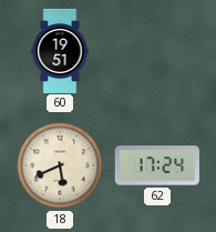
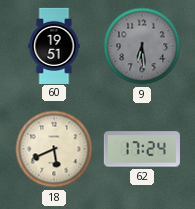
9: none -> 6:29
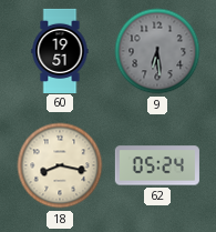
18: 5:41 -> 8:17
62: 17:24 -> 05:24
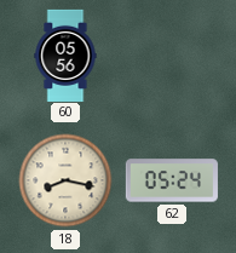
60: 19:51 -> 05:56
9: 6:29 -> none
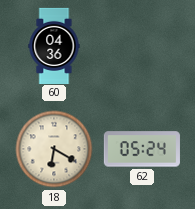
60: 05:56 -> 04:36
18: 8:17 -> 6:20
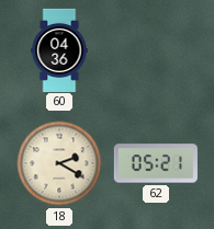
18: 6:20 -> 2:20
62: 05:24 -> 05:21
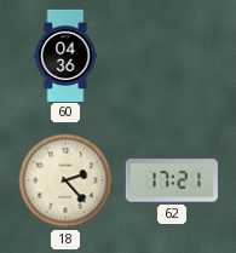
18: 2:20 -> 2:23
62: 05:21 -> 17:21
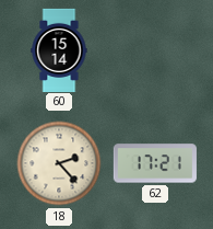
60: 04:36 -> 15:14
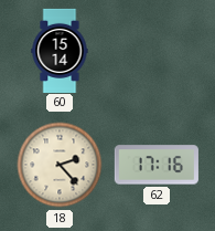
62: 17:21 -> 17:16
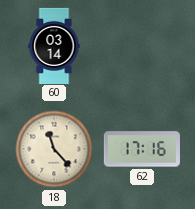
60: 15:14 -> 03:14
18: 2:23 -> 11:23
